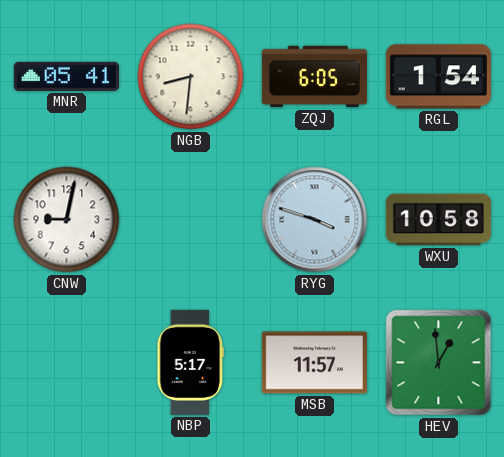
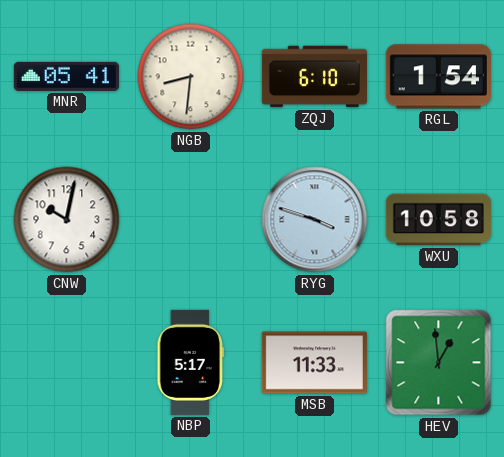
ZQJ: 6:05 -> 6:10
CNW: 9:02 -> 10:02
MSB: 11:57 -> 11:33
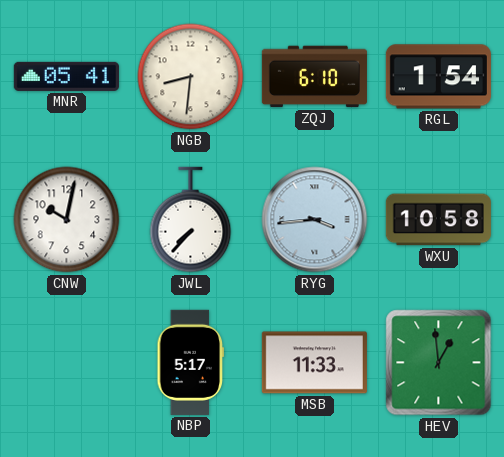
JWL: none -> 7:37
RYG: 3:48 -> 3:44
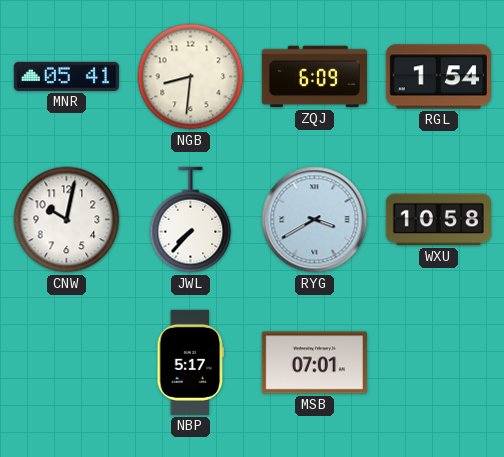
ZQJ: 6:10 -> 6:09
RYG: 3:44 -> 3:40
MSB: 11:33 -> 07:01
HEV: 12:59 -> none
